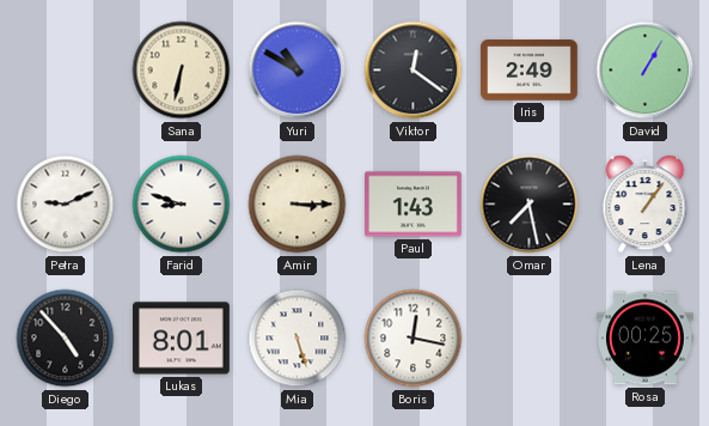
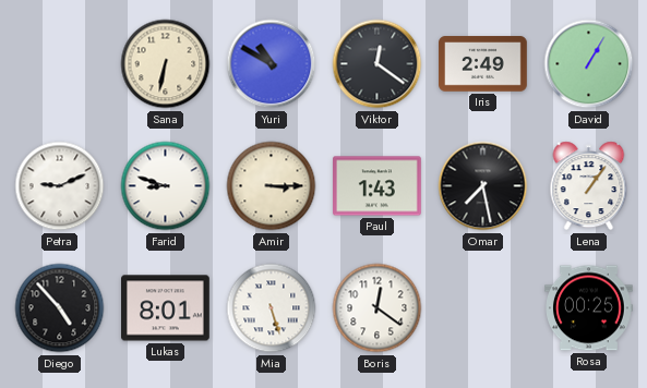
Boris: 12:17 -> 12:21
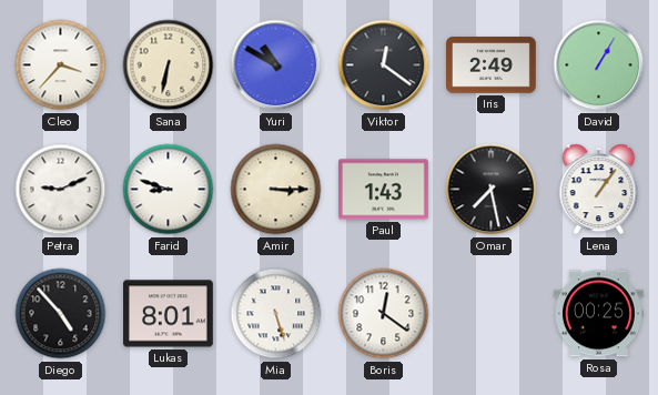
Cleo: none -> 3:37
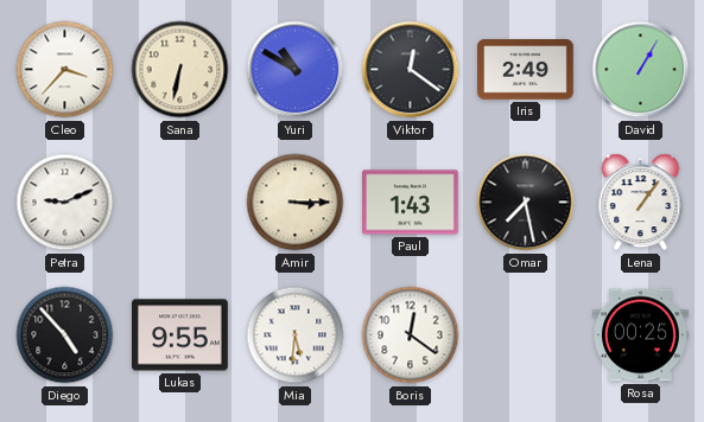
Farid: 8:48 -> none
Lukas: 8:01 -> 9:55
Mia: 5:27 -> 5:31
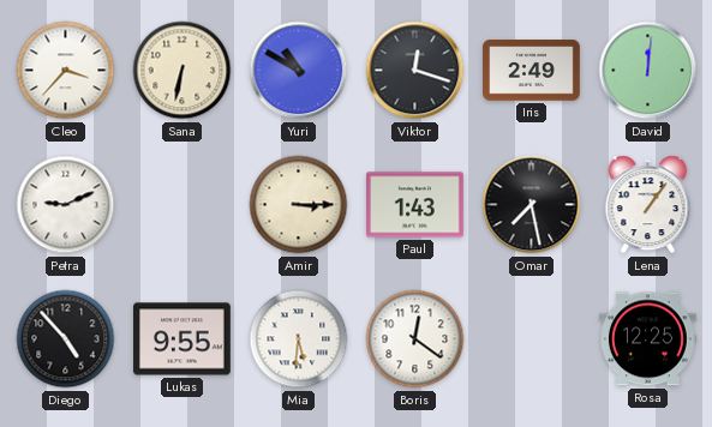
Viktor: 12:21 -> 12:18
David: 1:05 -> 12:01
Rosa: 00:25 -> 12:25
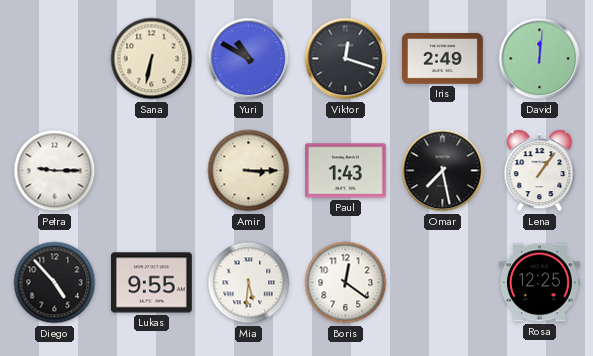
Cleo: 3:37 -> none
Petra: 9:11 -> 9:15
